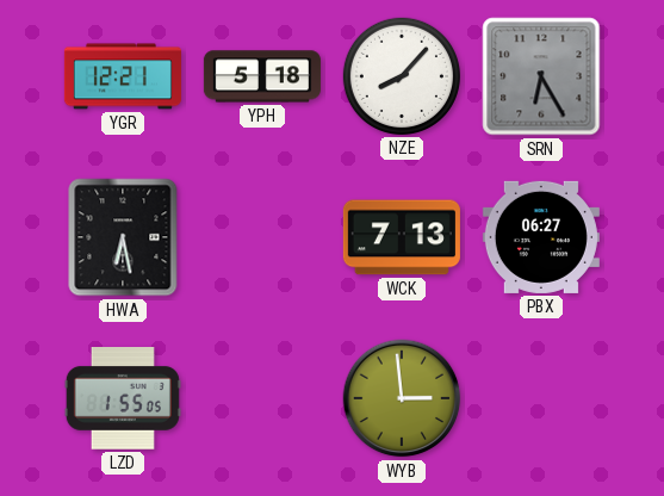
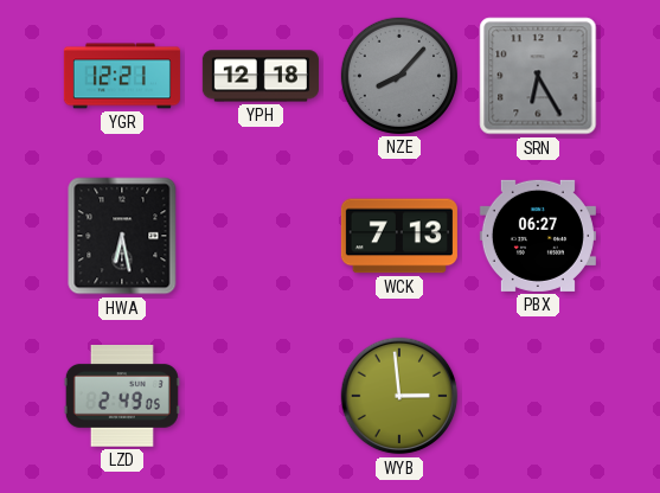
YPH: 5:18 -> 12:18
NZE dial: white -> grey
LZD: 1:55 -> 2:49
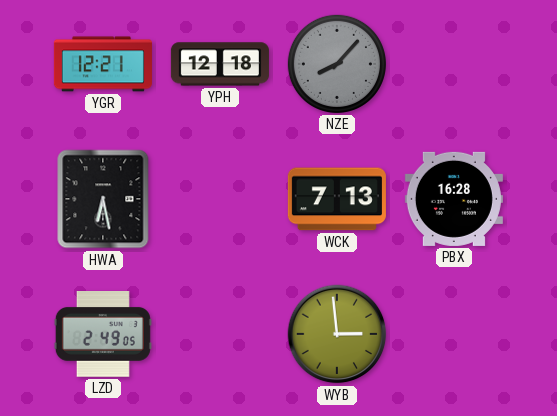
SRN: 6:25 -> none
PBX: 06:27 -> 16:28
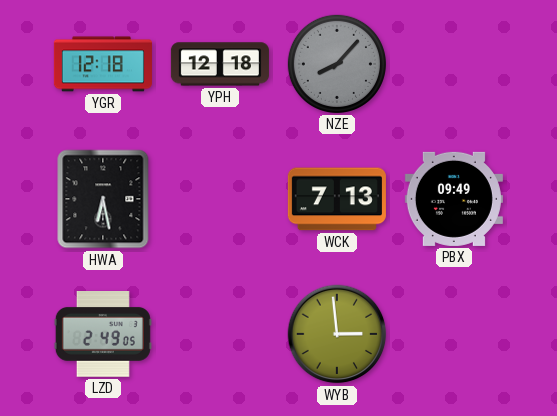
YGR: 12:21 -> 12:18
PBX: 16:28 -> 09:49
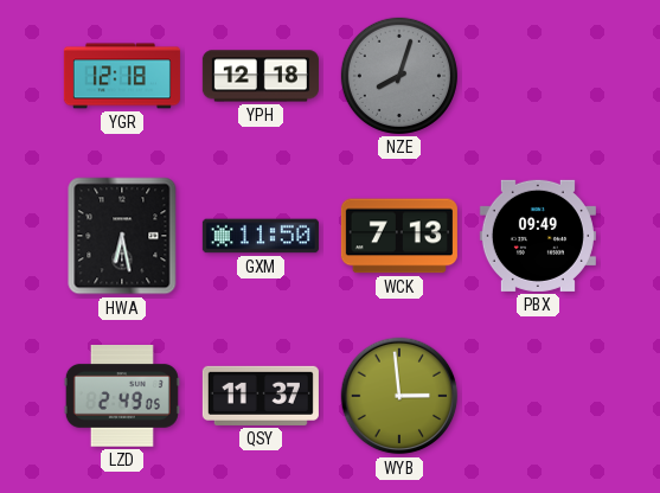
NZE: 8:07 -> 8:03
GXM: none -> 11:50
QSY: none -> 11:37
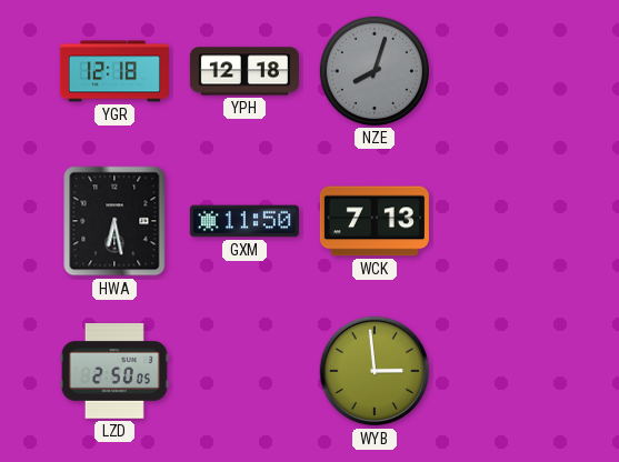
PBX: 09:49 -> none
LZD: 2:49 -> 2:50
QSY: 11:37 -> none
